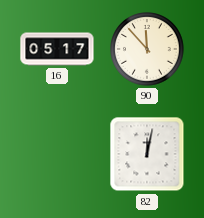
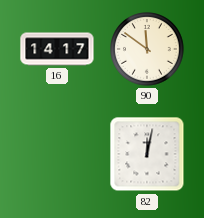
16: 05:17 -> 14:17
90: 11:53 -> 11:51
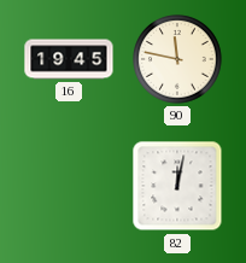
16: 14:17 -> 19:45
90: 11:51 -> 11:47
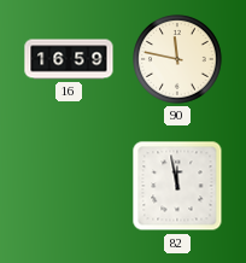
16: 19:45 -> 16:59
82: 12:02 -> 11:58
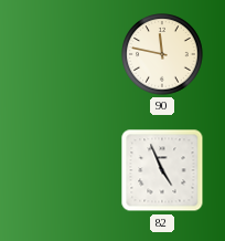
16: 16:59 -> none
82: 11:58 -> 4:56
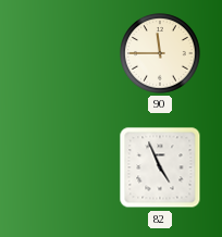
90: 11:47 -> 11:45
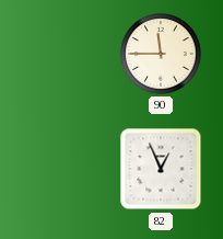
82: 4:56 -> 12:56
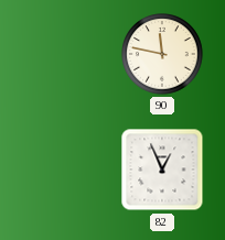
90: 11:45 -> 11:47
